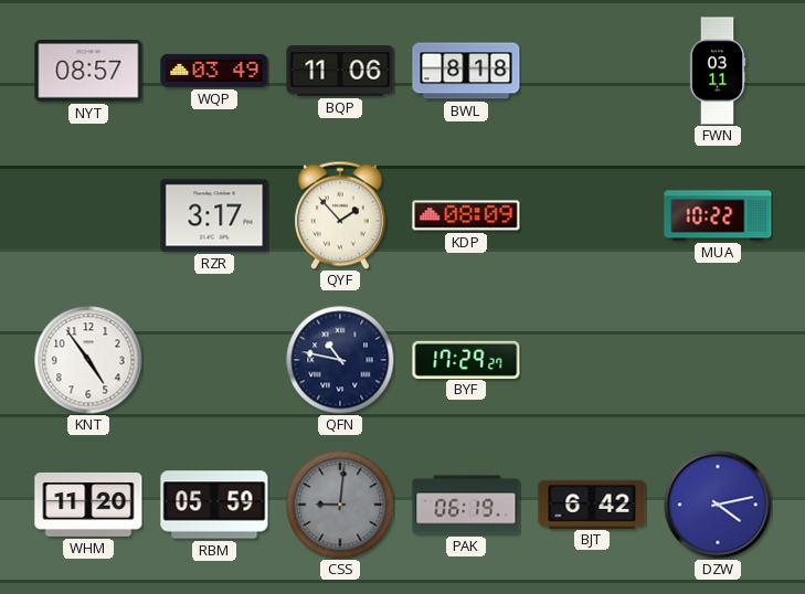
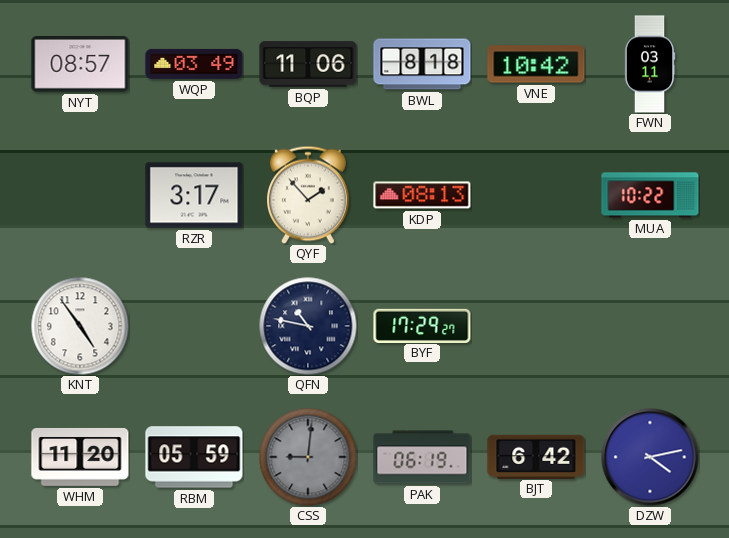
VNE: none -> 10:42
KDP: 08:09 -> 08:13
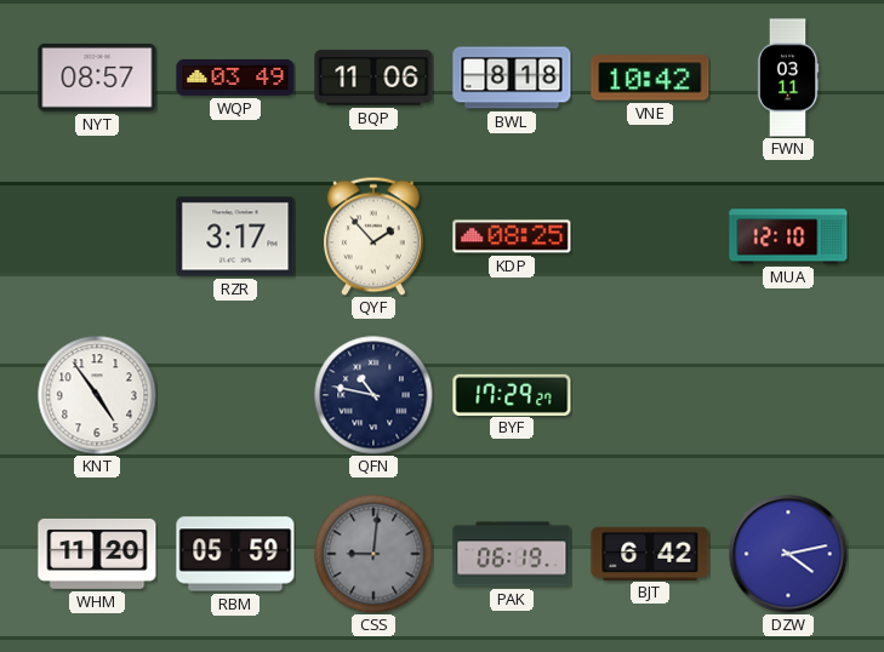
KDP: 08:13 -> 08:25
MUA: 10:22 -> 12:10
